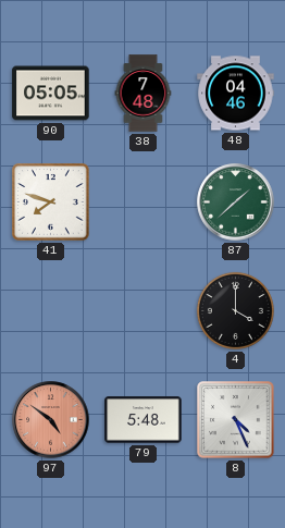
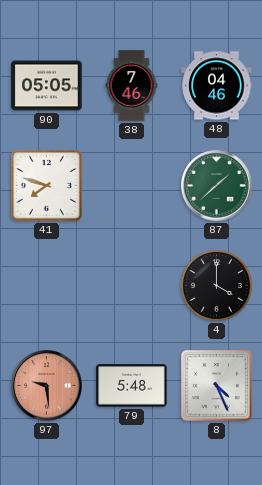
38: 7:48 -> 7:46
97: 4:51 -> 9:29
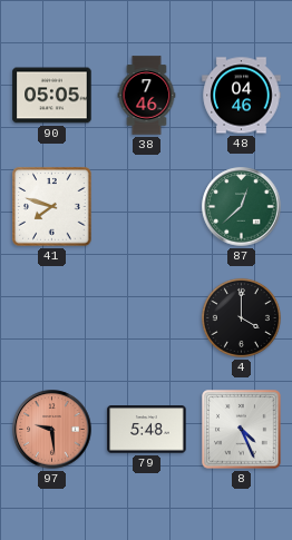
87: 1:38 -> 12:38
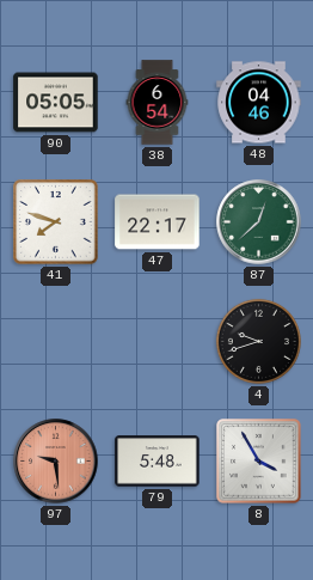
38: 7:46 -> 6:54
47: none -> 22:17
4: 4:00 -> 9:42
8: 4:26 -> 3:55
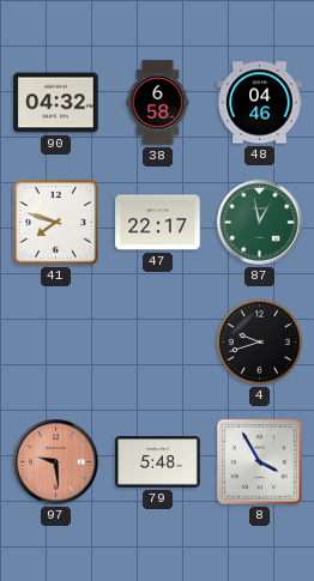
90: 05:05 -> 04:32
38: 6:54 -> 6:58
87: 12:38 -> 12:58
